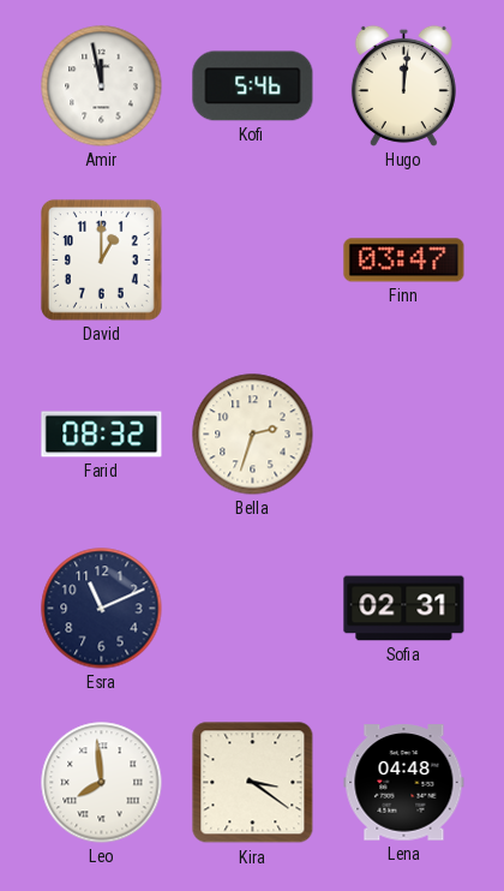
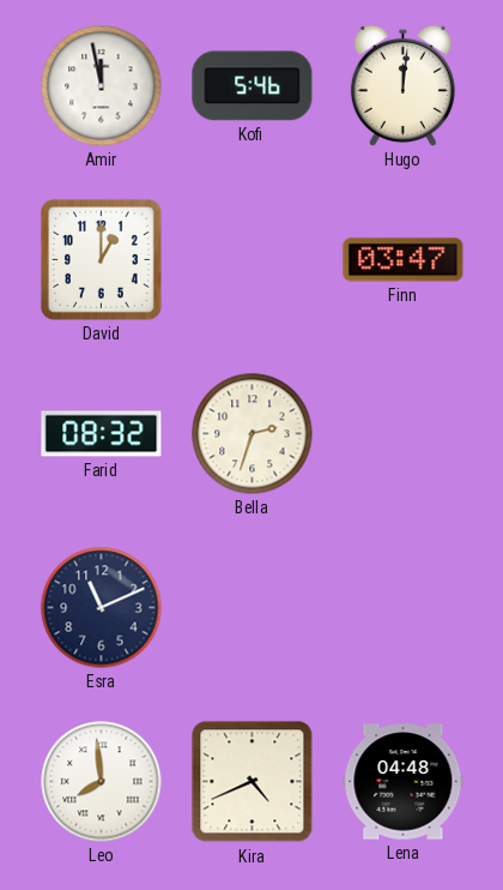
Sofia: 02:31 -> none
Kira: 3:21 -> 4:41
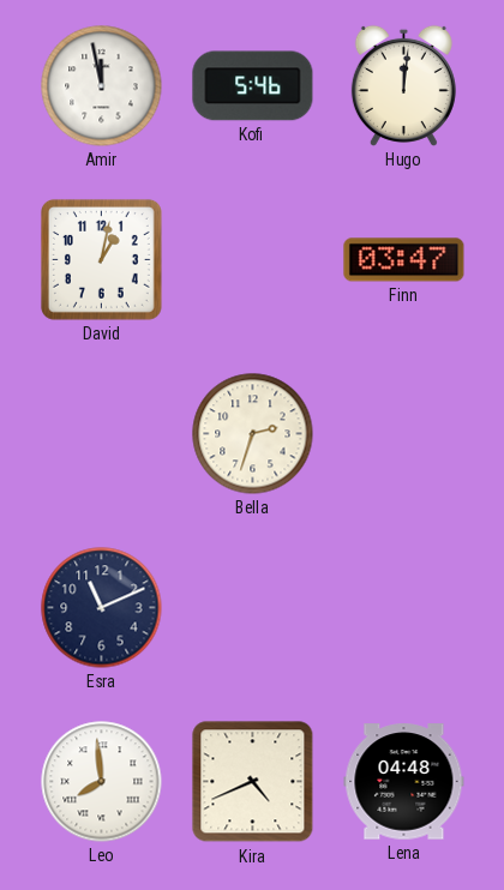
David: 1:00 -> 1:02
Farid: 08:32 -> none
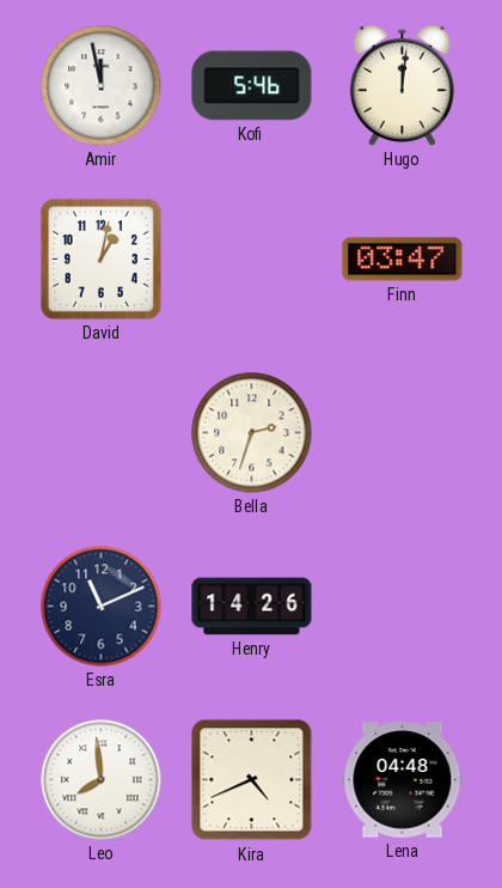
Henry: none -> 14:26
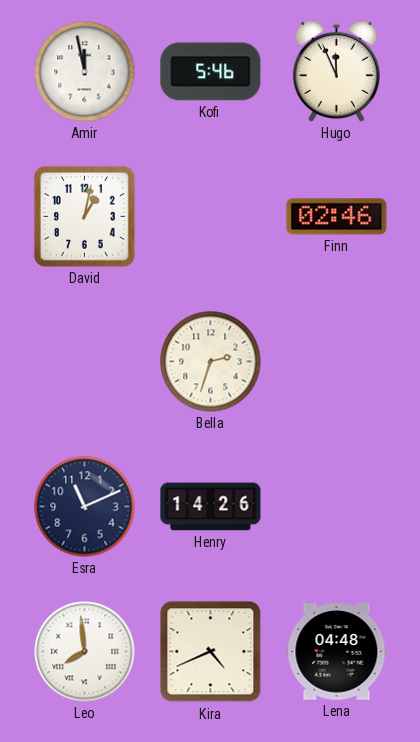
Hugo: 12:01 -> 11:56
Finn: 03:47 -> 02:46
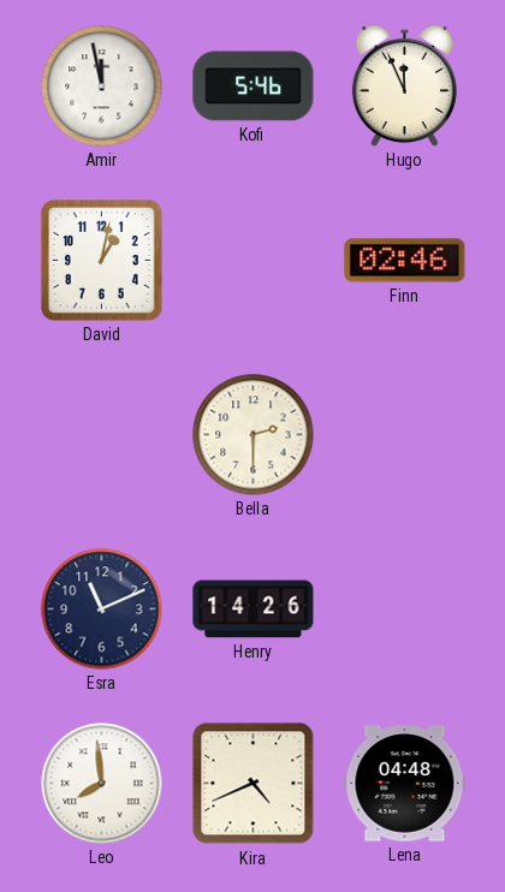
Bella: 2:33 -> 2:30
